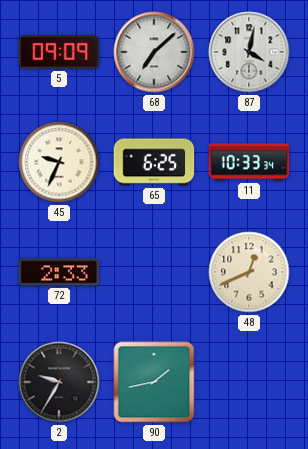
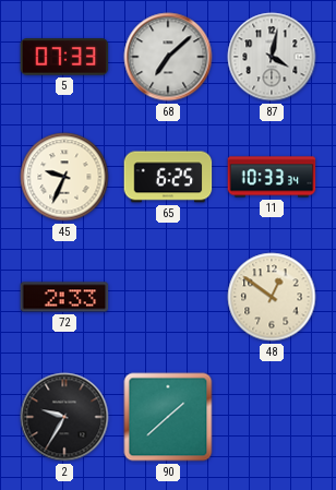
5: 09:09 -> 07:33
48: 12:41 -> 12:51
90: 1:43 -> 1:38
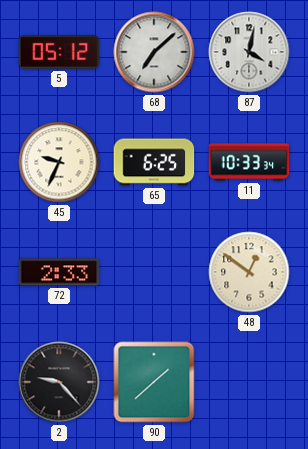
5: 07:33 -> 05:12
2: 9:35 -> 9:23
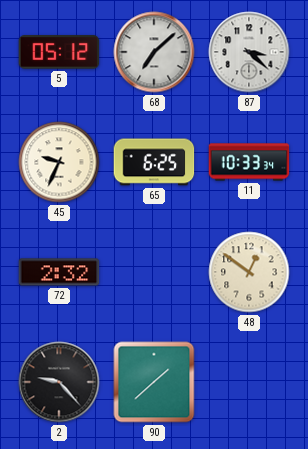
87: 4:02 -> 3:22
72: 2:33 -> 2:32
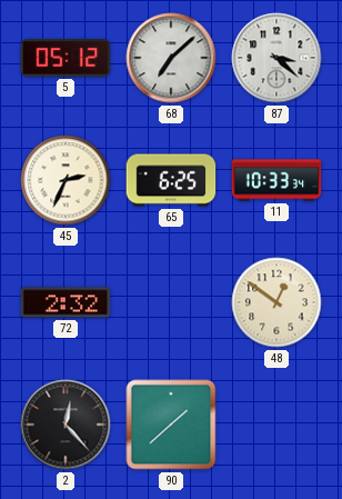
45: 9:34 -> 2:34
2: 9:23 -> 12:23
